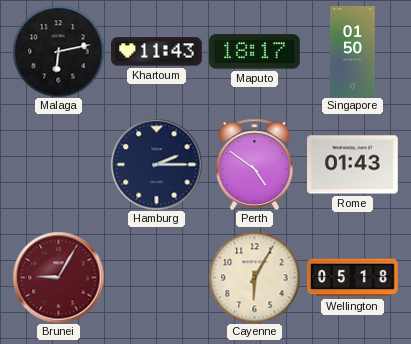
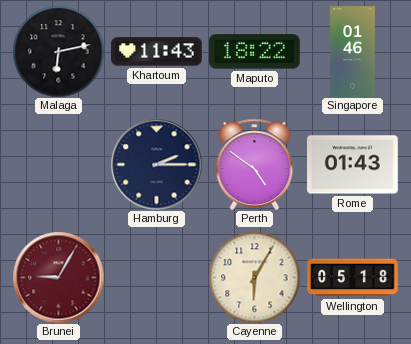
Maputo: 18:17 -> 18:22
Singapore: 01:50 -> 01:46
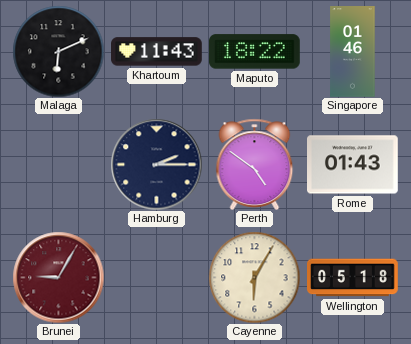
Malaga: 6:13 -> 6:11
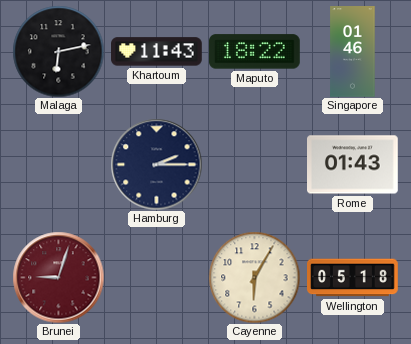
Malaga: 6:11 -> 6:13
Perth: 4:51 -> none
Brunei: 9:05 -> 9:03
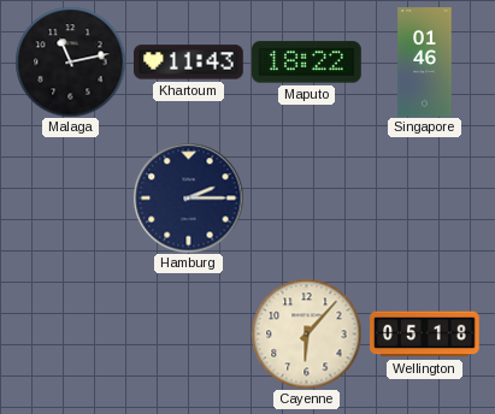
Malaga: 6:13 -> 11:13
Rome: 01:43 -> none
Brunei: 9:03 -> none
Cayenne: 6:05 -> 6:07
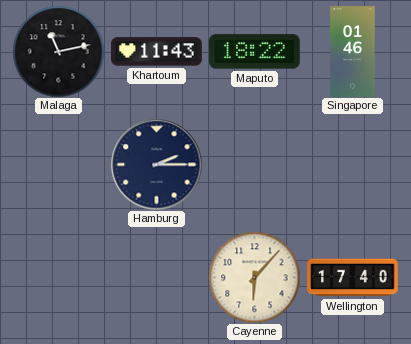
Wellington: 05:18 -> 17:40
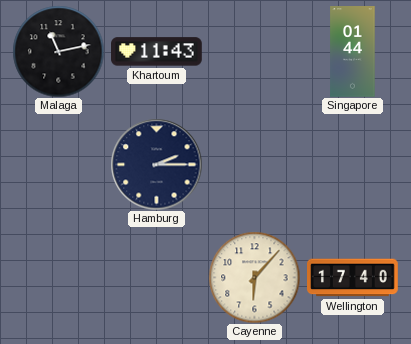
Maputo: 18:22 -> none
Singapore: 01:46 -> 01:44
